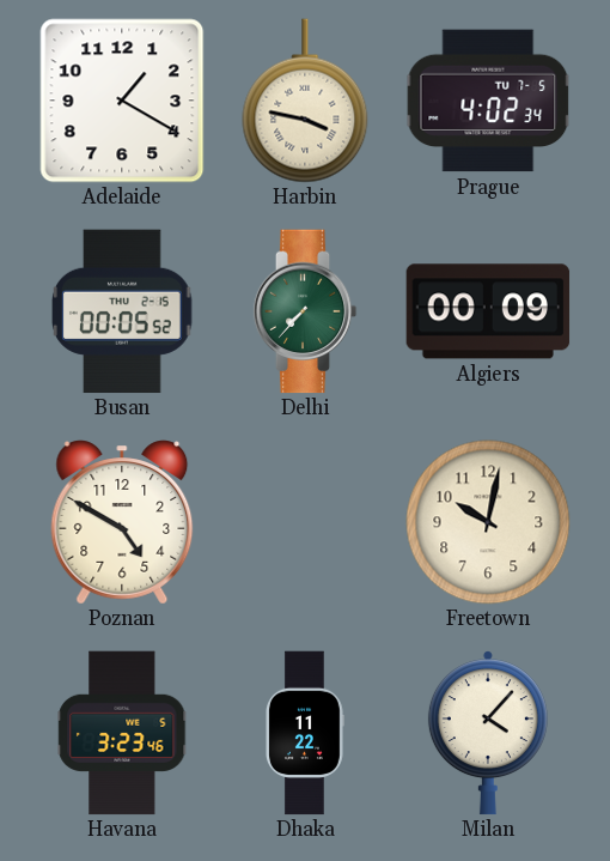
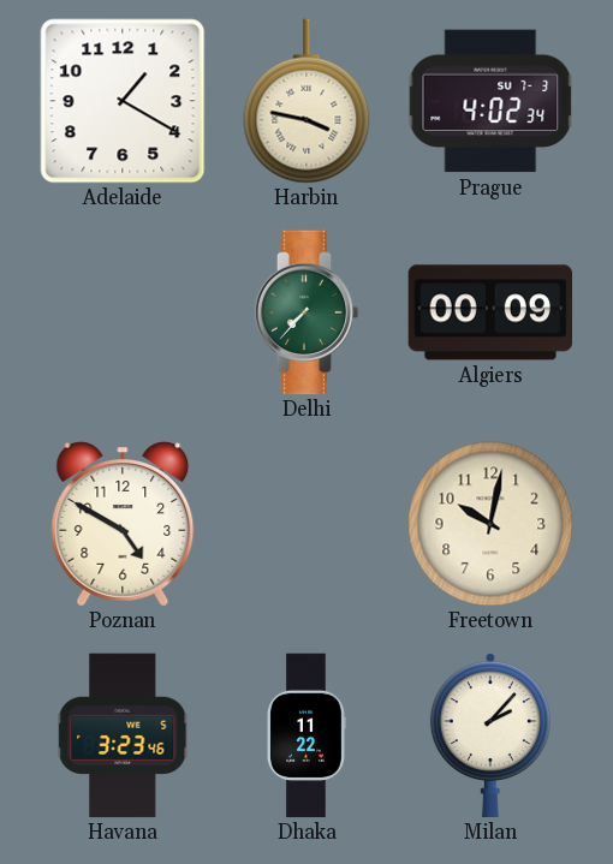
Prague date: TU 7-5 -> SU 7-3
Busan: 00:05 -> none
Milan: 4:07 -> 2:07
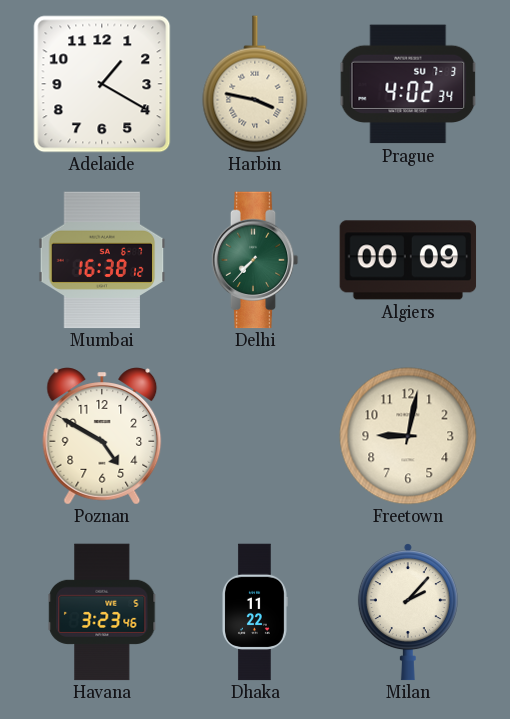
Mumbai: none -> 16:38
Freetown: 10:02 -> 9:02
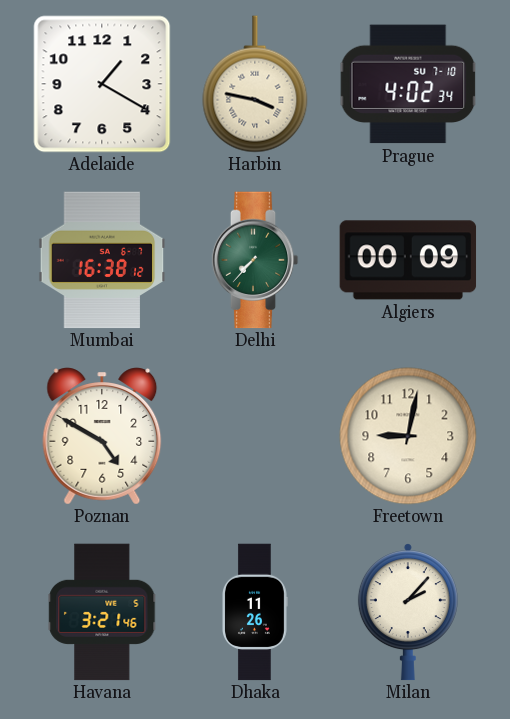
Prague date: SU 7-3 -> SU 7-10
Havana: 3:23 -> 3:21
Dhaka: 11:22 -> 11:26
